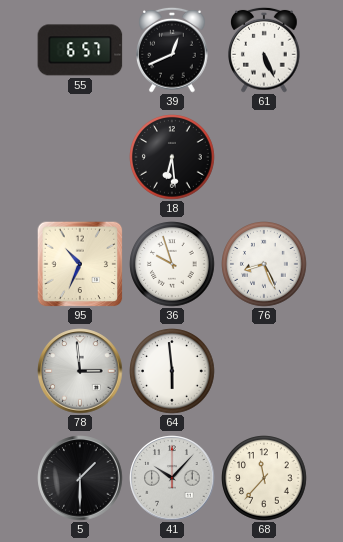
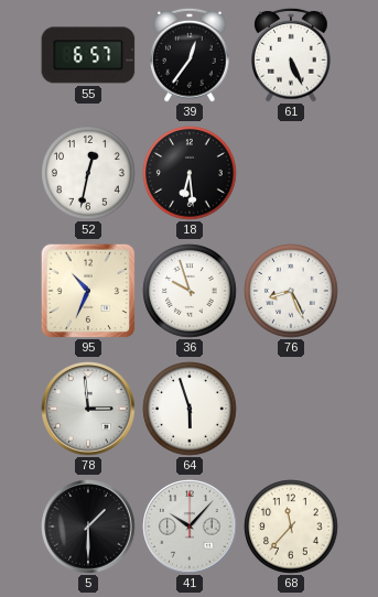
39: 12:41 -> 12:36
52: none -> 12:32
64: 5:59 -> 5:57
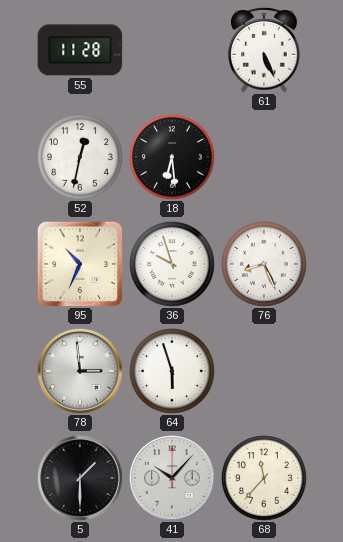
55: 6:57 -> 11:28
39: 12:36 -> none
